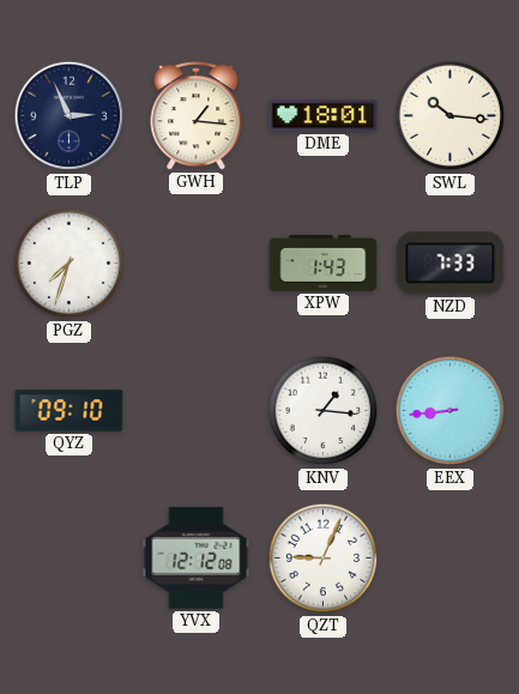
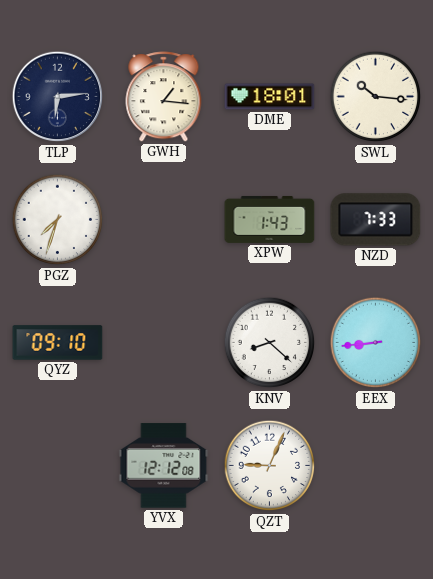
TLP: 2:56 -> 6:14
KNV: 1:16 -> 8:22
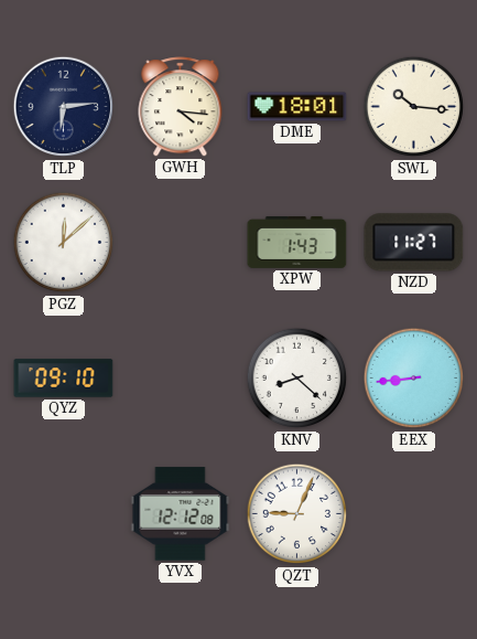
GWH: 1:16 -> 4:16
PGZ: 7:33 -> 12:08
NZD: 7:33 -> 11:27
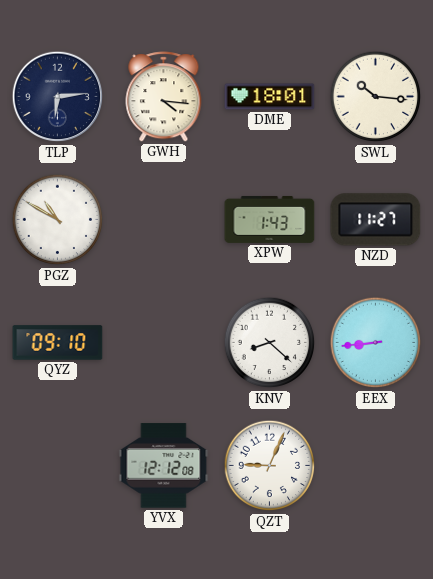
PGZ: 12:08 -> 10:50
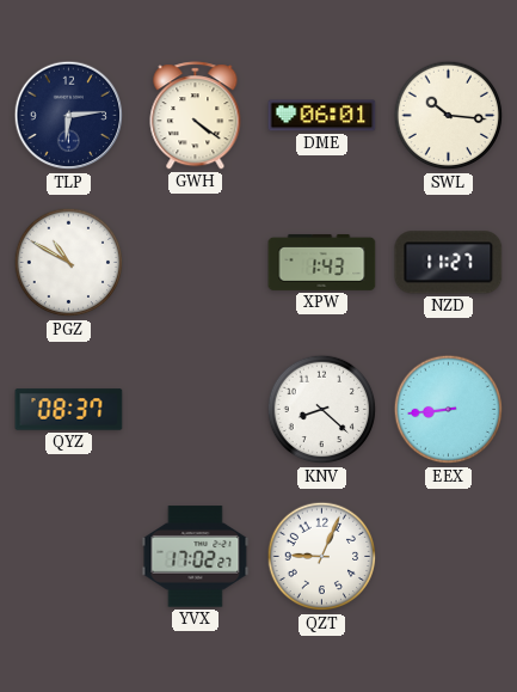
GWH: 4:16 -> 4:21
DME: 18:01 -> 06:01
QYZ: 09:10 -> 08:37
YVX: 12:12 -> 17:02
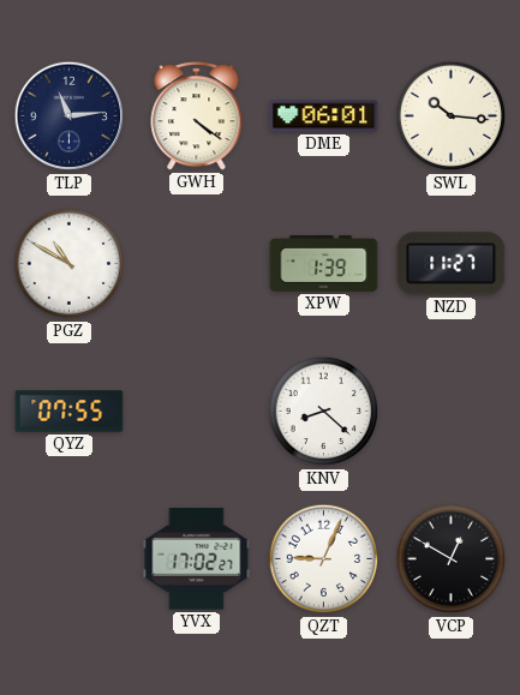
TLP: 6:14 -> 11:14
XPW: 1:43 -> 1:39
QYZ: 08:37 -> 07:55
EEX: 8:44 -> none
VCP: none -> 12:50
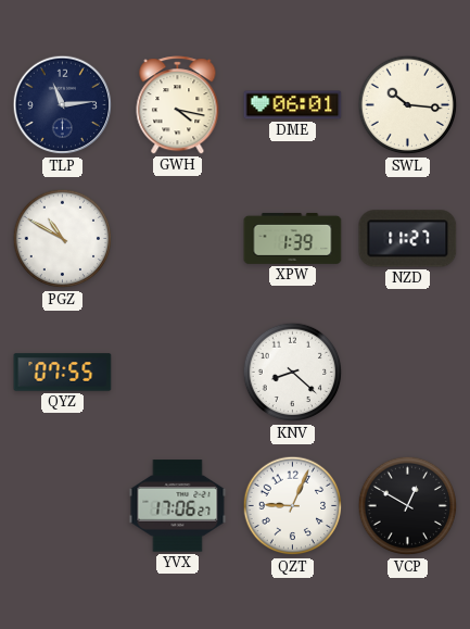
GWH: 4:21 -> 4:17
YVX: 17:02 -> 17:06
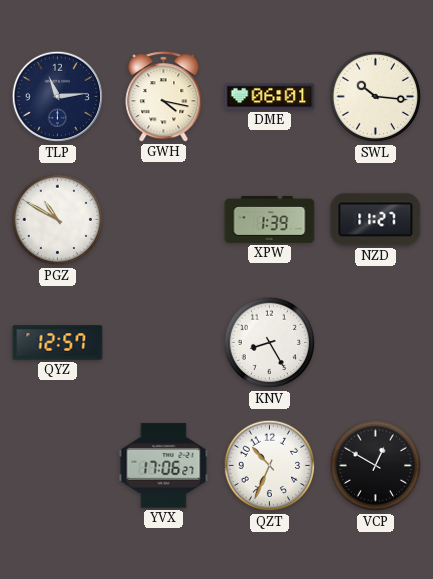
QYZ: 07:55 -> 12:57
KNV: 8:22 -> 8:25
QZT: 9:04 -> 10:34
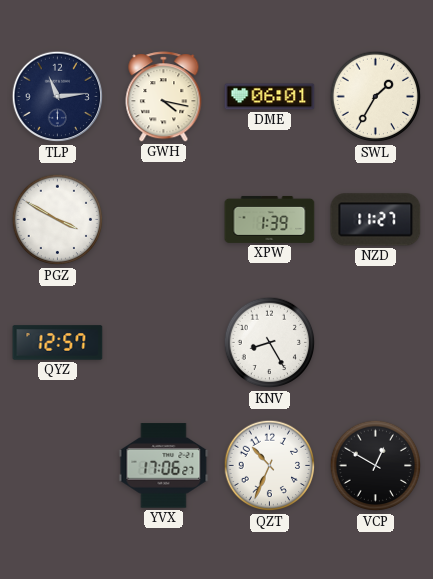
SWL: 10:16 -> 1:35
PGZ: 10:50 -> 3:50
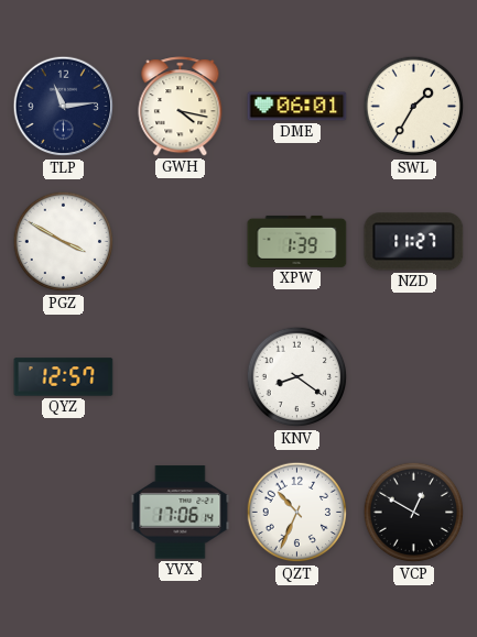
KNV: 8:25 -> 8:21
YVX: 17:06:27 -> 17:06:14
